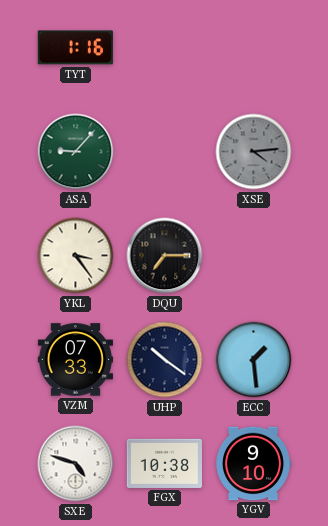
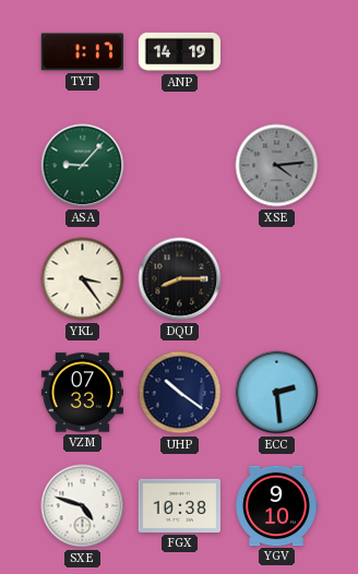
TYT: 1:16 -> 1:17
ANP: none -> 14:19
DQU: 7:15 -> 8:15
ECC: 1:29 -> 2:29
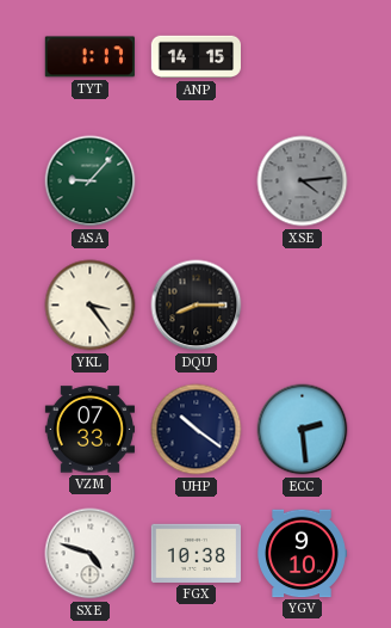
ANP: 14:19 -> 14:15
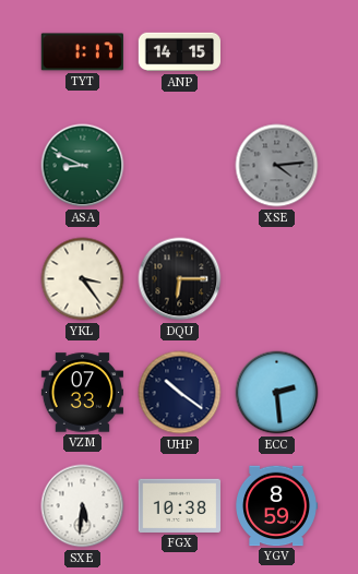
ASA: 9:07 -> 8:49
DQU: 8:15 -> 6:15
SXE: 4:48 -> 5:31
YGV: 9:10 -> 8:59
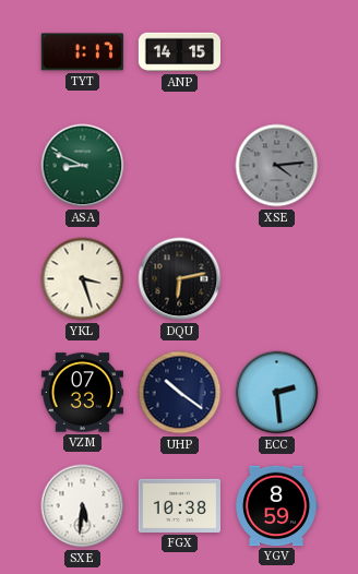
YKL: 3:24 -> 3:27
DQU: 6:15 -> 6:13
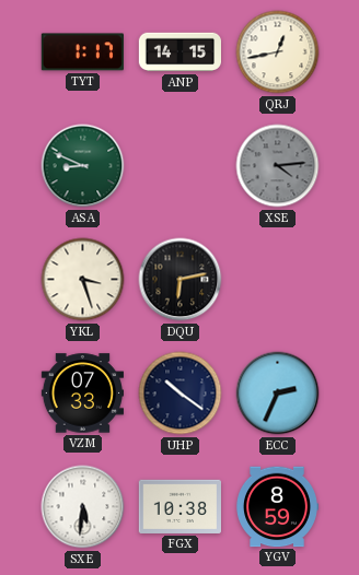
QRJ: none -> 12:43
ECC: 2:29 -> 2:34
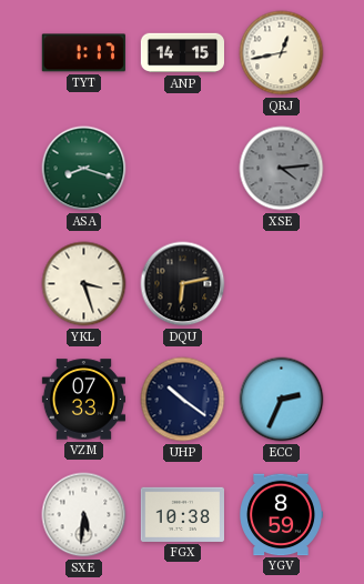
ASA: 8:49 -> 8:18
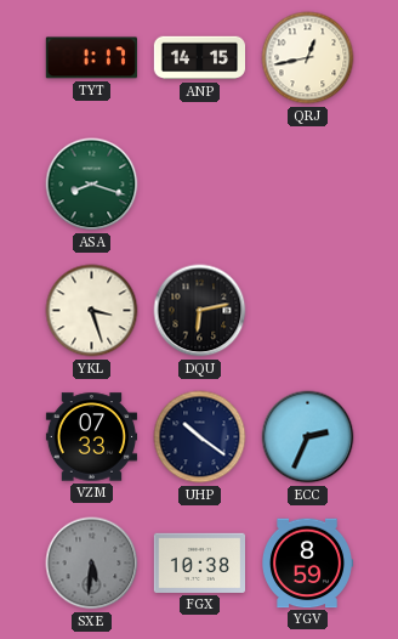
XSE: 4:14 -> none
SXE dial: white -> grey
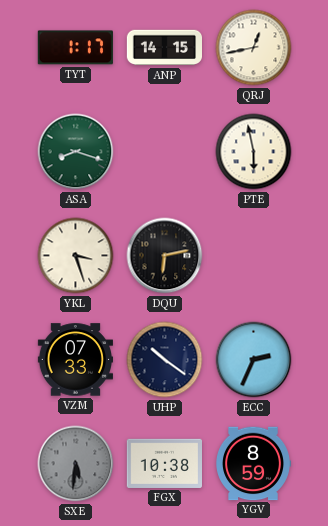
PTE: none -> 5:58
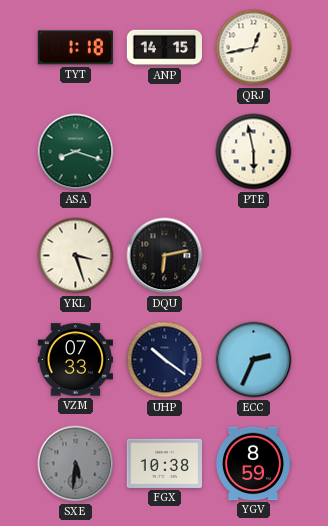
TYT: 1:17 -> 1:18
